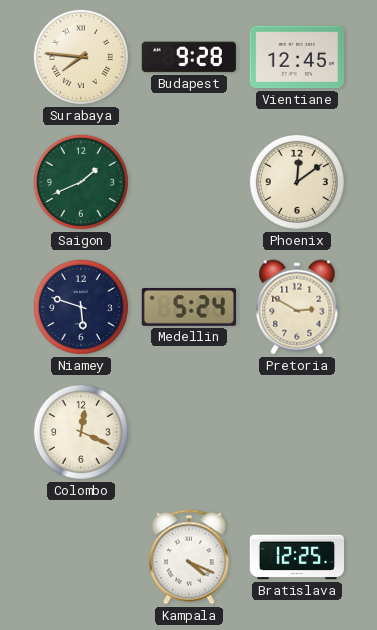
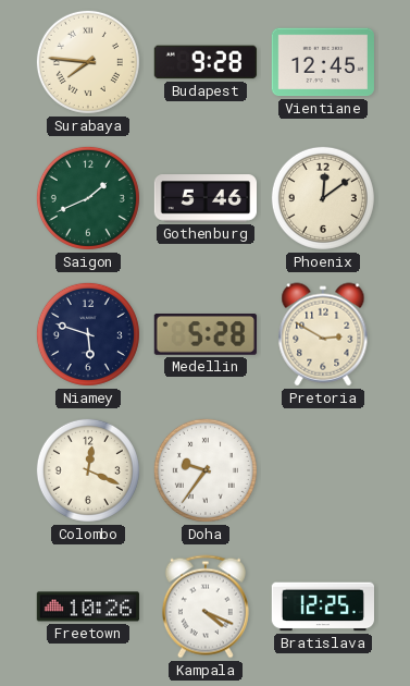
Gothenburg: none -> 5:46
Medellin: 5:24 -> 5:28
Doha: none -> 9:36
Freetown: none -> 10:26
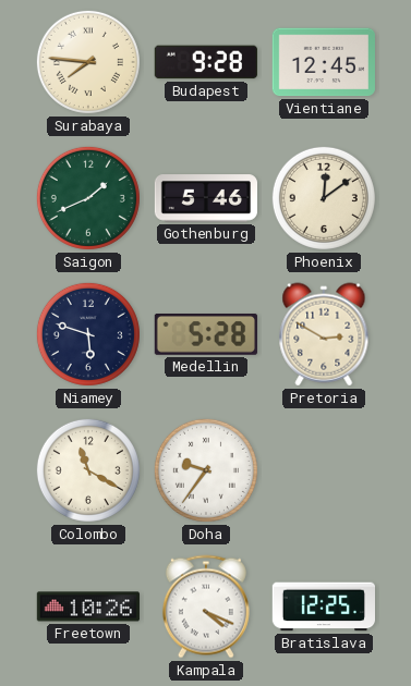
Colombo: 12:19 -> 11:20
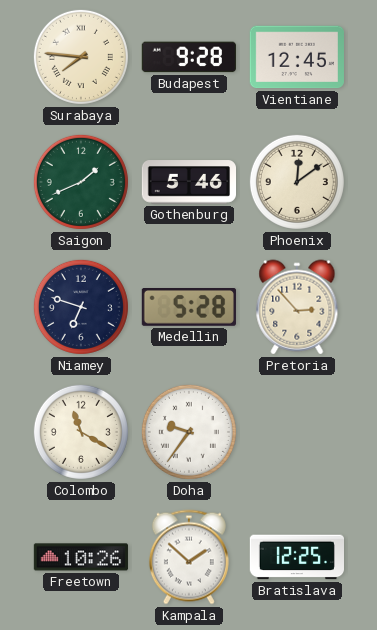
Niamey: 5:48 -> 6:48
Pretoria: 2:50 -> 2:53
Kampala: 4:19 -> 1:52
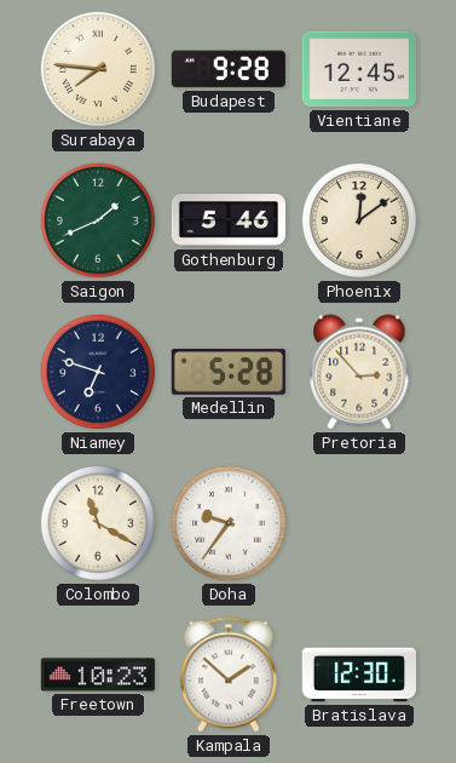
Freetown: 10:26 -> 10:23
Bratislava: 12:25 -> 12:30
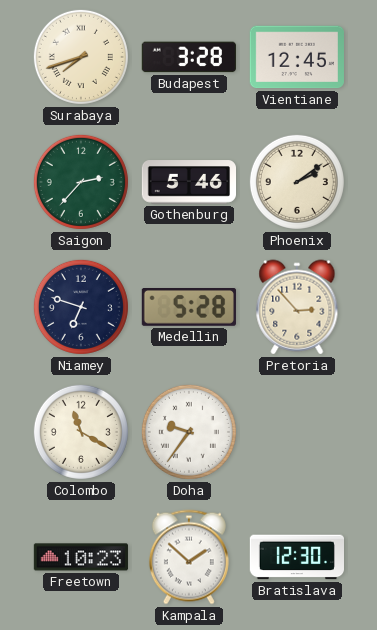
Surabaya: 7:46 -> 7:42
Budapest: 9:28 -> 3:28
Saigon: 1:41 -> 2:37
Phoenix: 12:09 -> 2:09
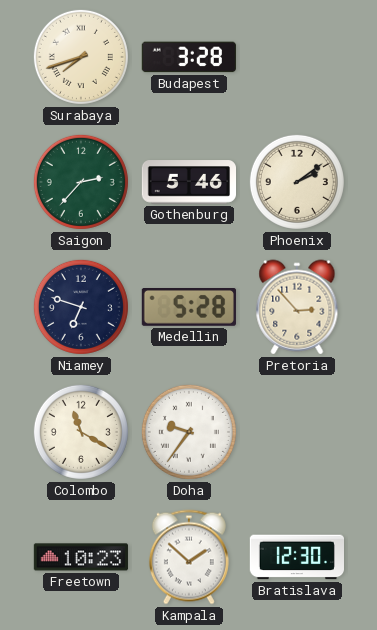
Vientiane: 12:45 -> none
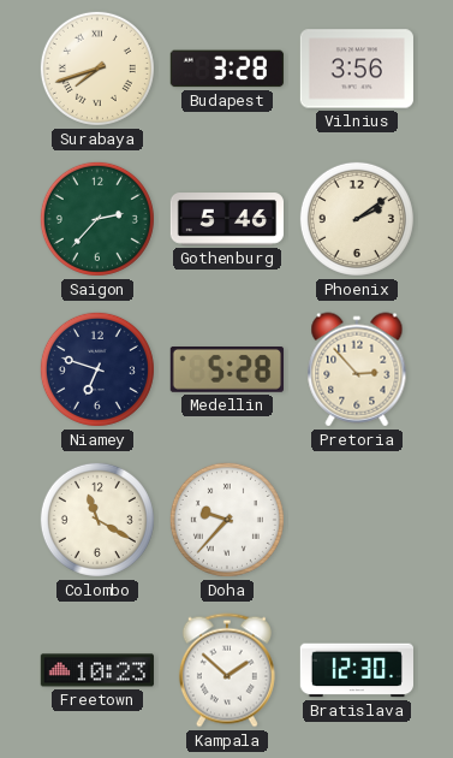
Vilnius: none -> 3:56
Doha: 9:36 -> 9:37
